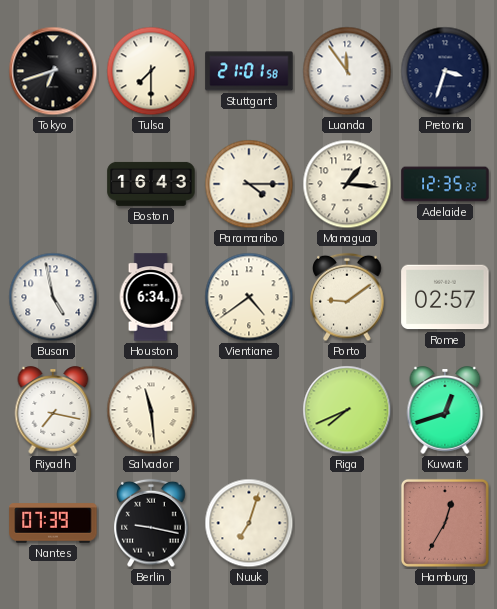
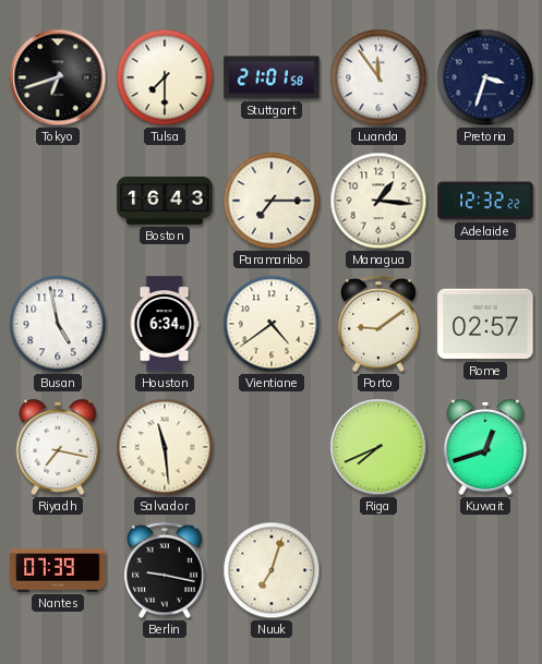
Paramaribo: 4:15 -> 7:15
Adelaide: 12:35 -> 12:32
Hamburg: 12:35 -> none
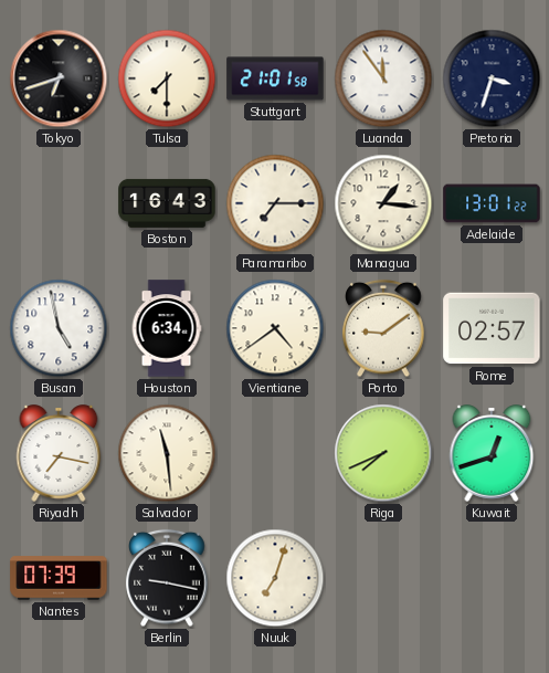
Adelaide: 12:32 -> 13:01
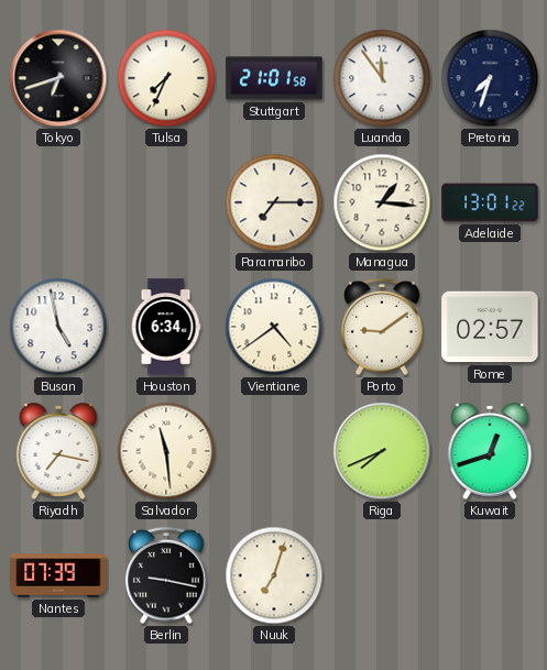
Tulsa: 7:30 -> 7:34
Pretoria: 3:33 -> 7:33
Boston: 16:43 -> none
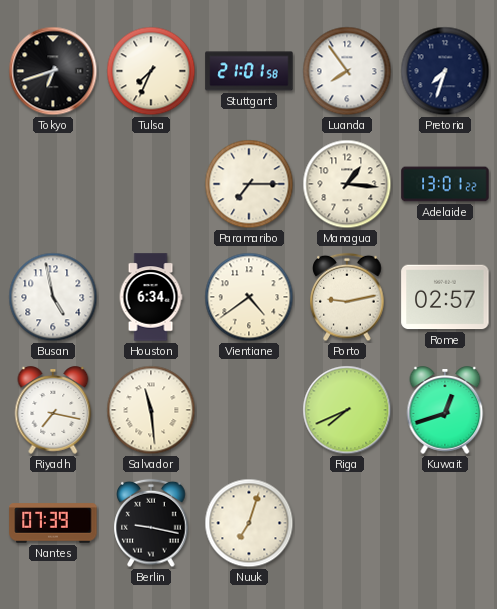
Luanda: 11:54 -> 7:54
Porto: 9:09 -> 9:13
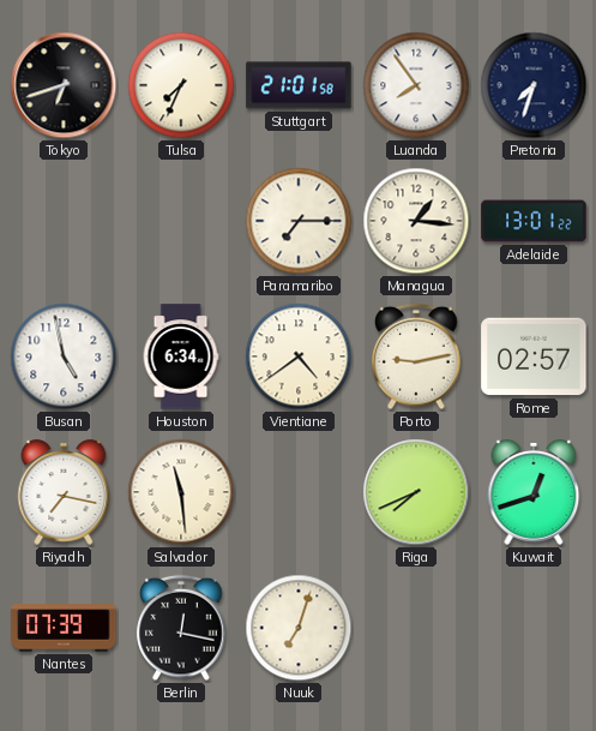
Berlin: 9:17 -> 12:17
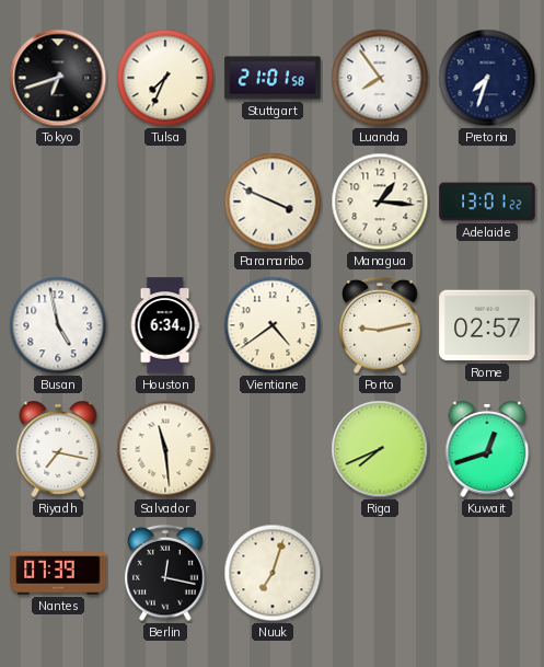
Paramaribo: 7:15 -> 3:49
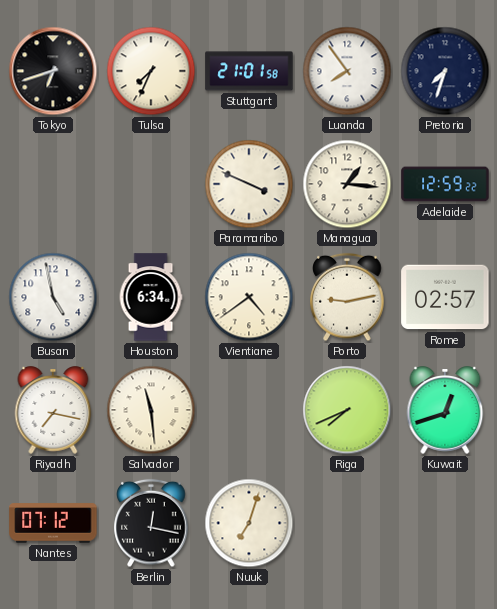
Adelaide: 13:01 -> 12:59
Nantes: 07:39 -> 07:12
